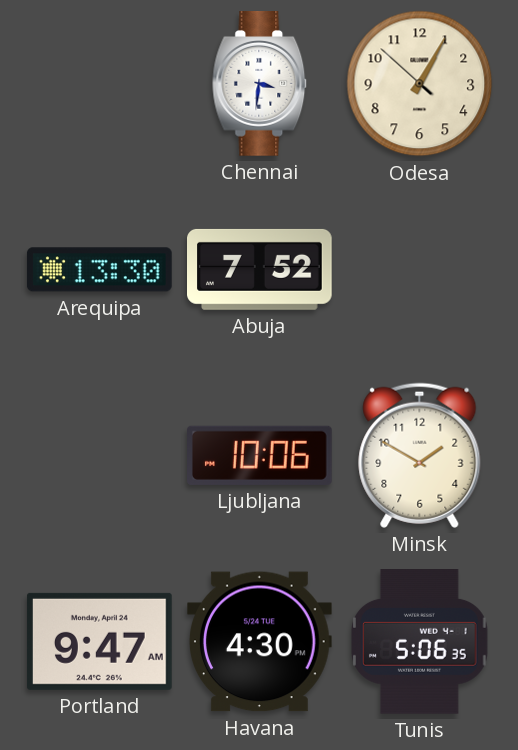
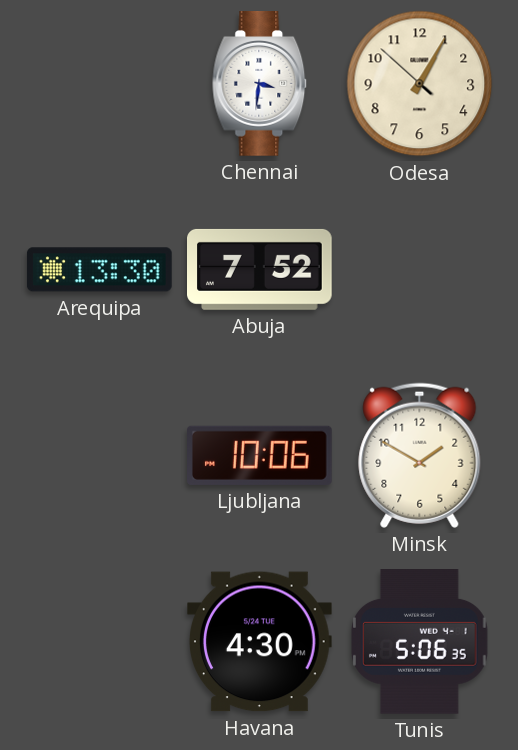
Portland: 9:47 -> none
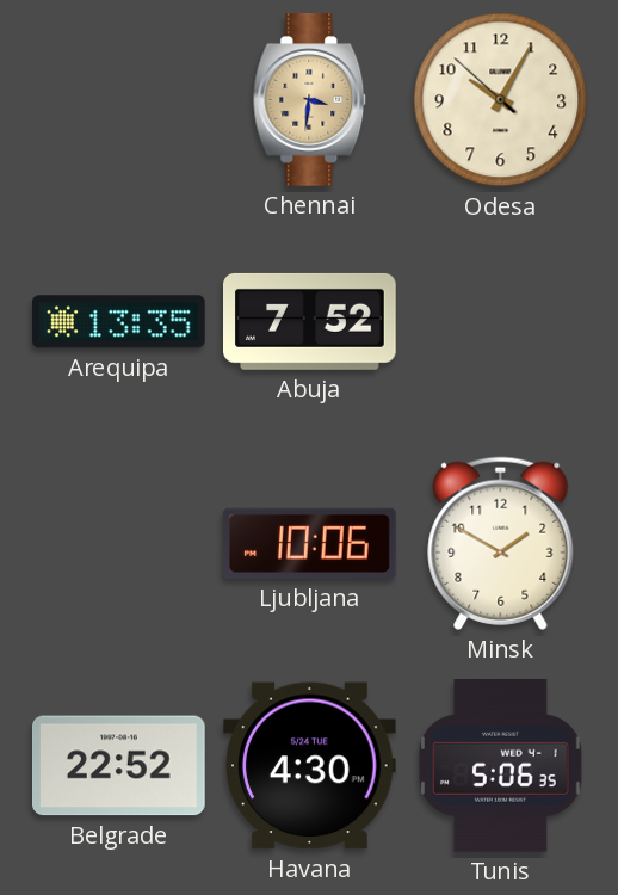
Chennai dial: white -> champagne
Odesa: 1:04 -> 10:04
Arequipa: 13:30 -> 13:35
Belgrade: none -> 22:52
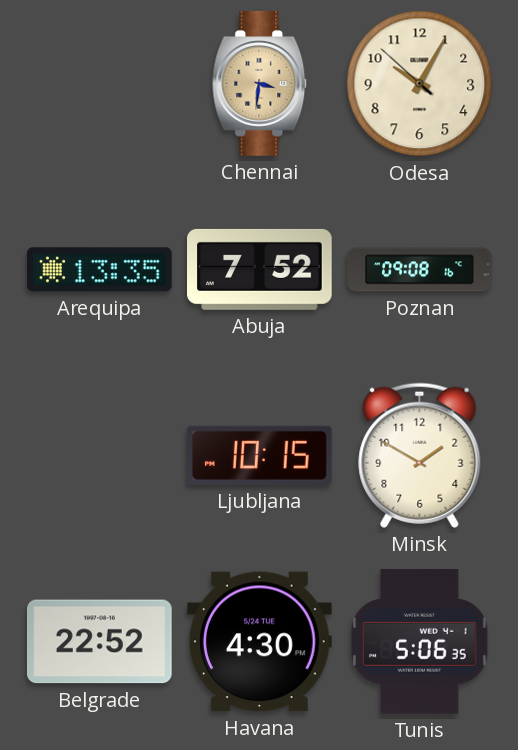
Poznan: none -> 09:08
Ljubljana: 10:06 -> 10:15
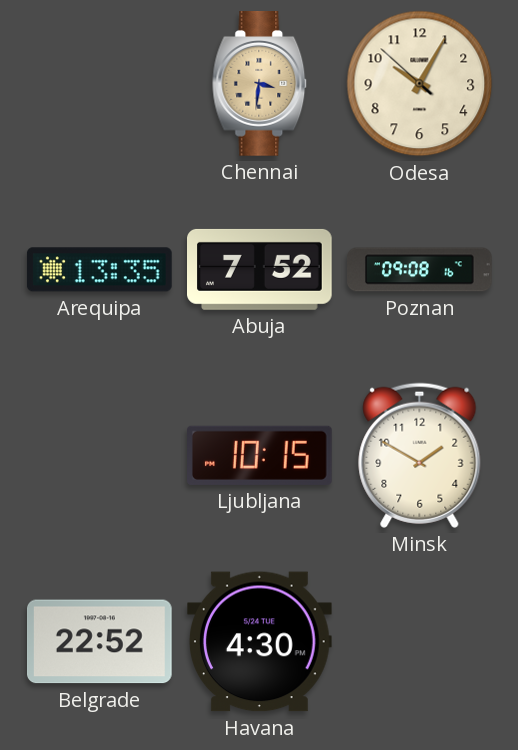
Tunis: 5:06 -> none
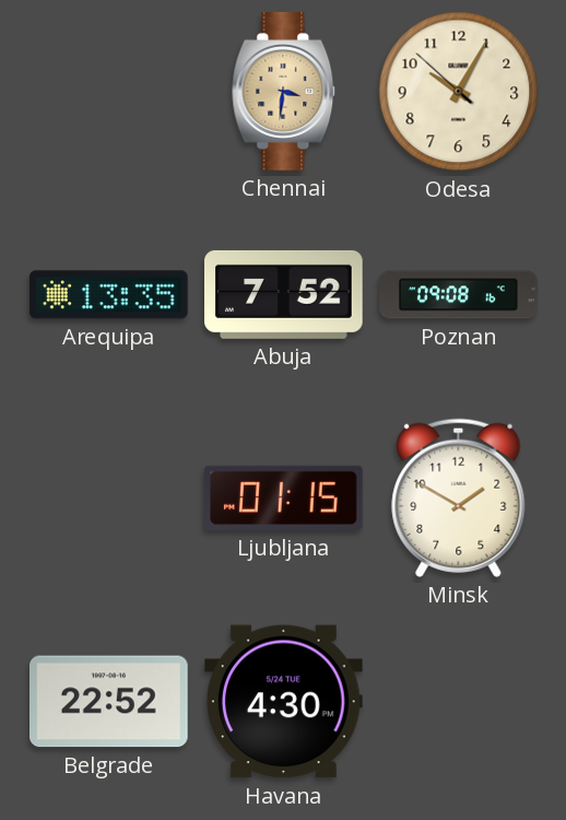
Ljubljana: 10:15 -> 01:15
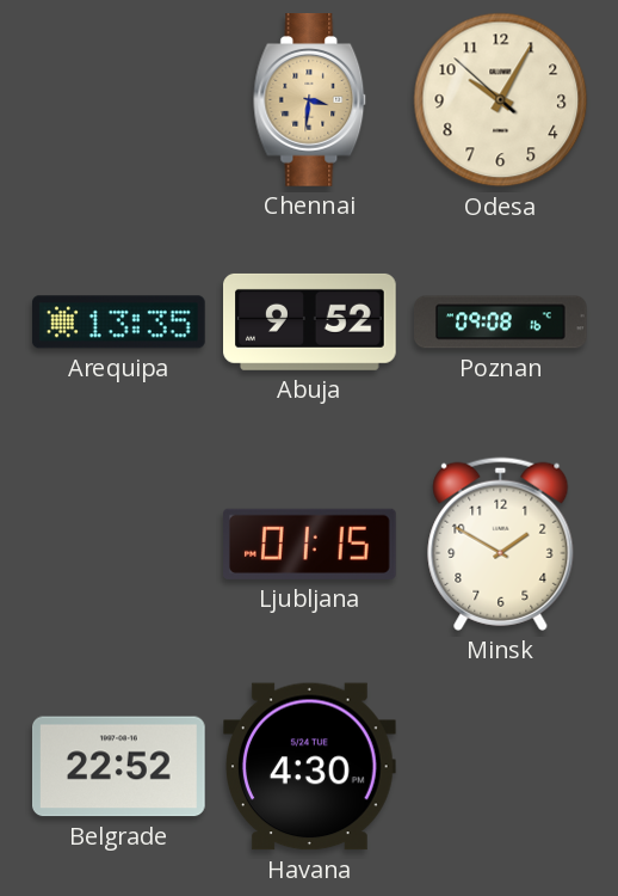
Abuja: 7:52 -> 9:52
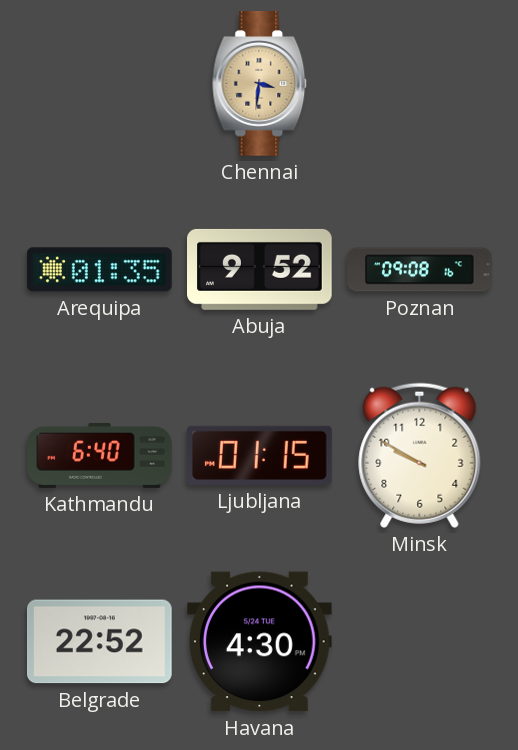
Odesa: 10:04 -> none
Arequipa: 13:35 -> 01:35
Kathmandu: none -> 6:40
Minsk: 1:50 -> 9:50
